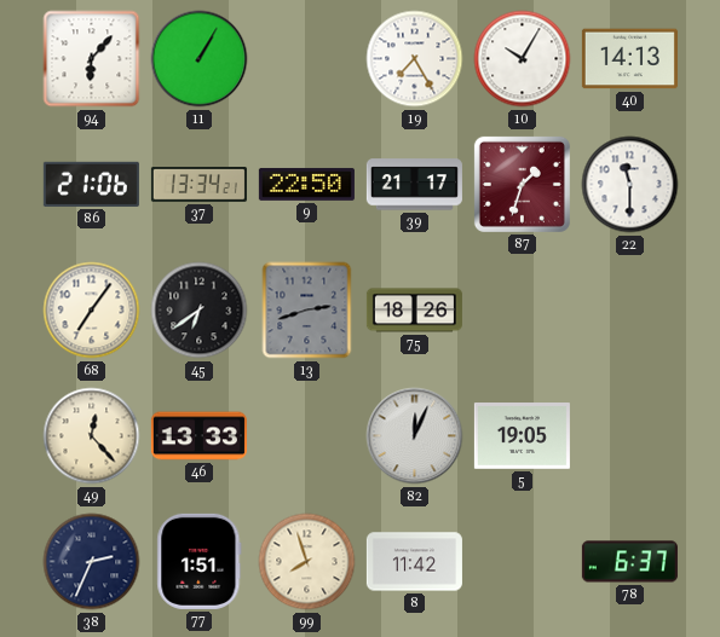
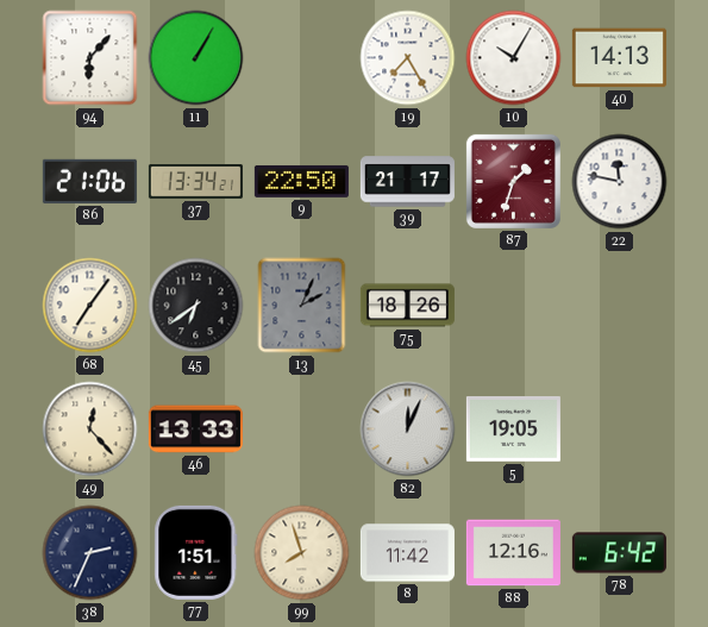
22: 11:30 -> 11:47
13: 2:42 -> 2:04
88: none -> 12:16
78: 6:37 -> 6:42
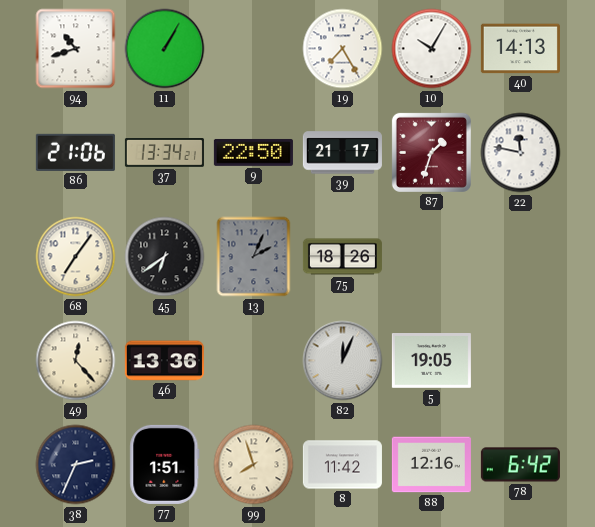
94: 6:07 -> 10:42
46: 13:33 -> 13:36
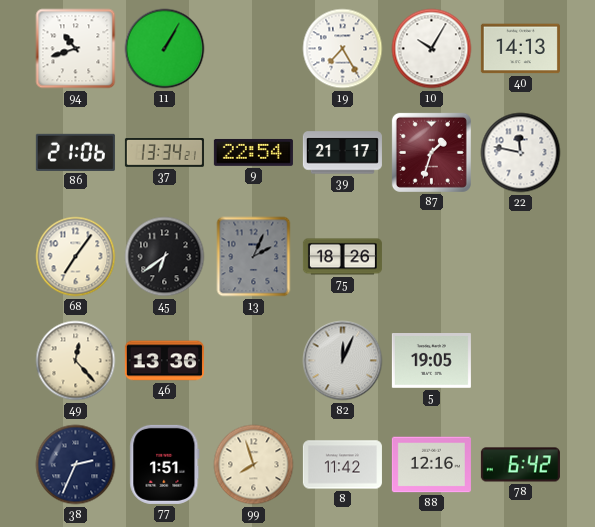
9: 22:50 -> 22:54
